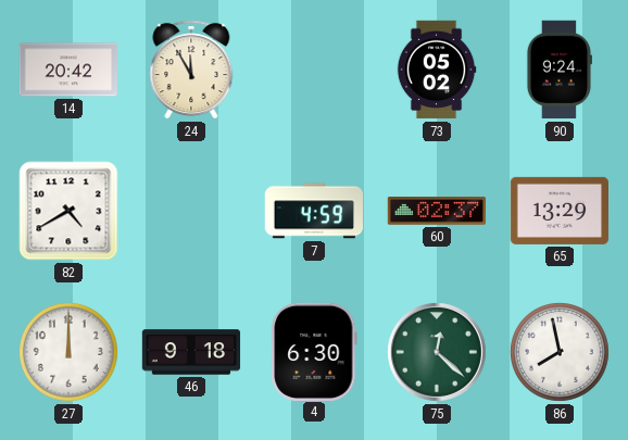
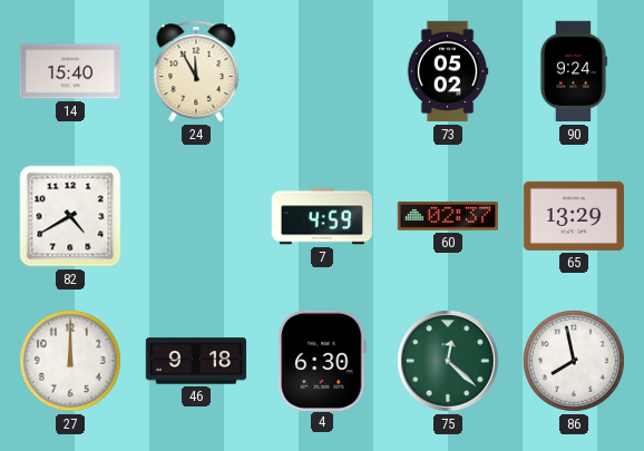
14: 20:42 -> 15:40
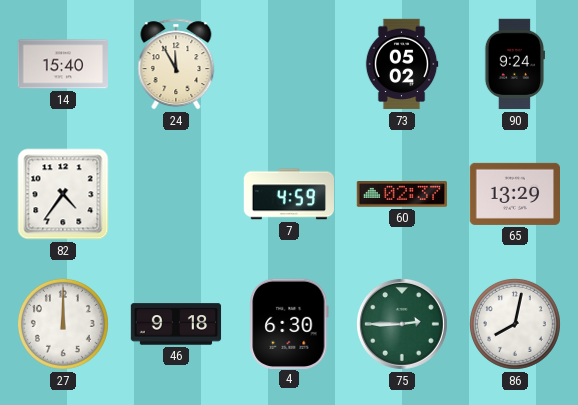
82: 4:40 -> 4:36
75: 12:22 -> 2:45
86: 7:58 -> 8:02
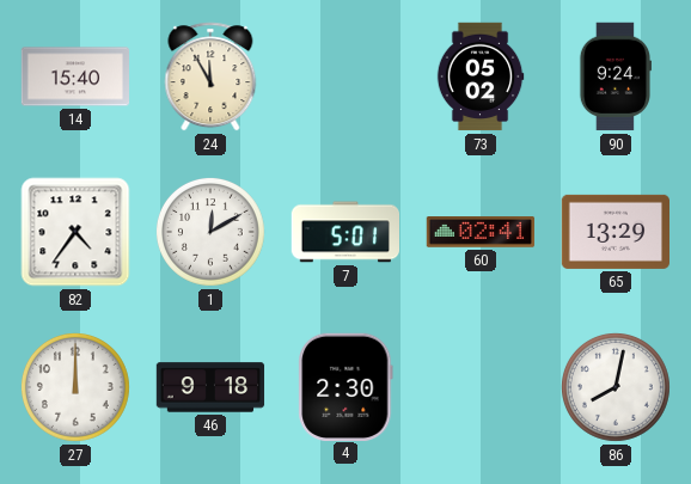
1: none -> 12:10
7: 4:59 -> 5:01
60: 02:37 -> 02:41
4: 6:30 -> 2:30
75: 2:45 -> none
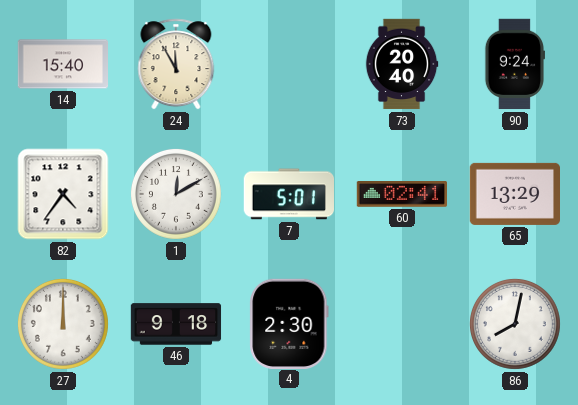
73: 05:02 -> 20:40
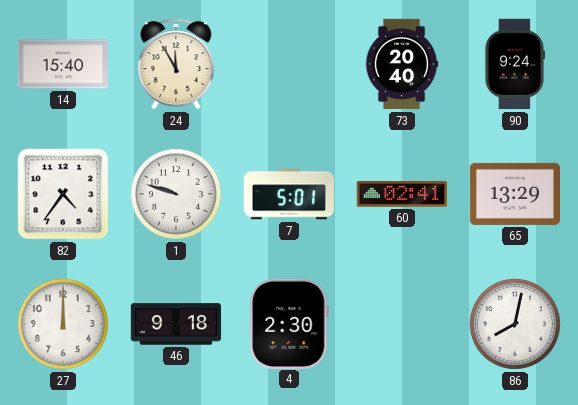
1: 12:10 -> 9:48
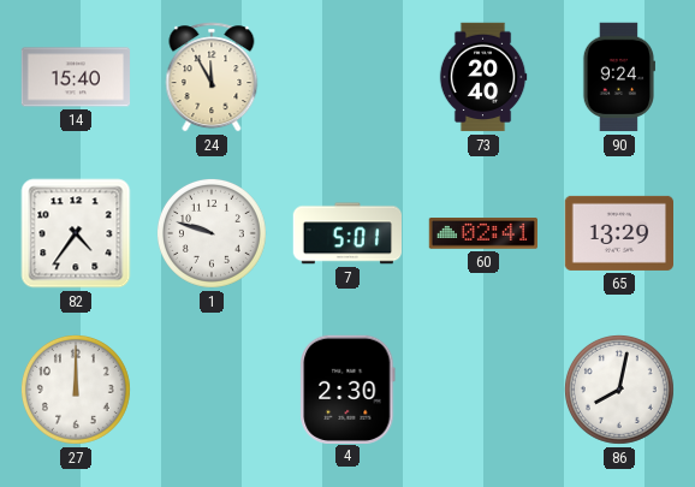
46: 9:18 -> none
